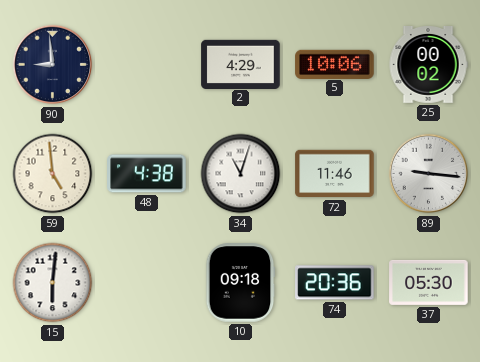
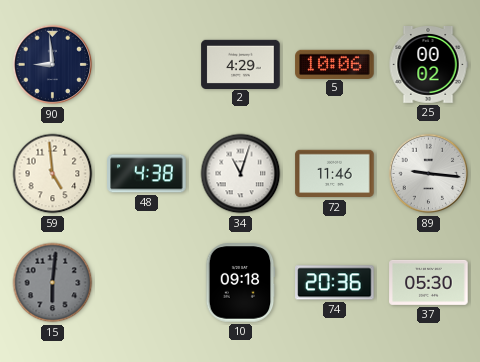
15 dial: white -> grey
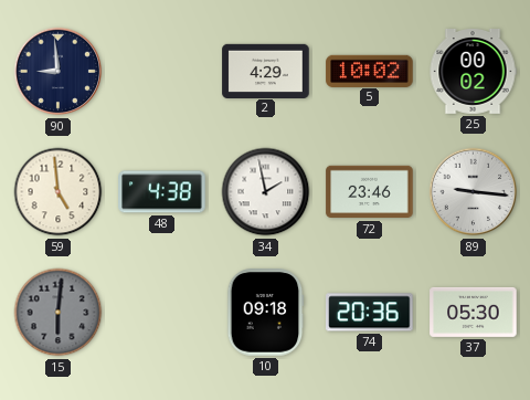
5: 10:06 -> 10:02
34: 11:03 -> 1:58
72: 11:46 -> 23:46
